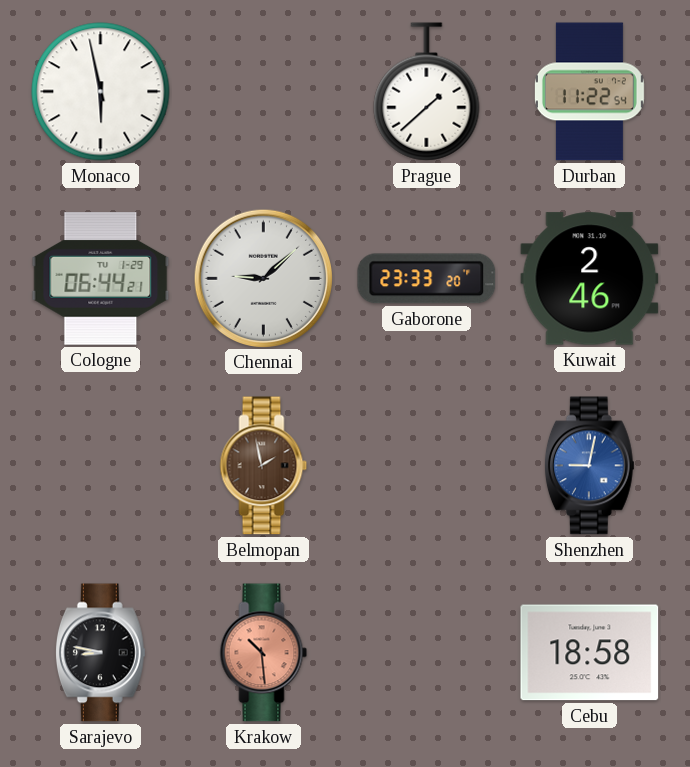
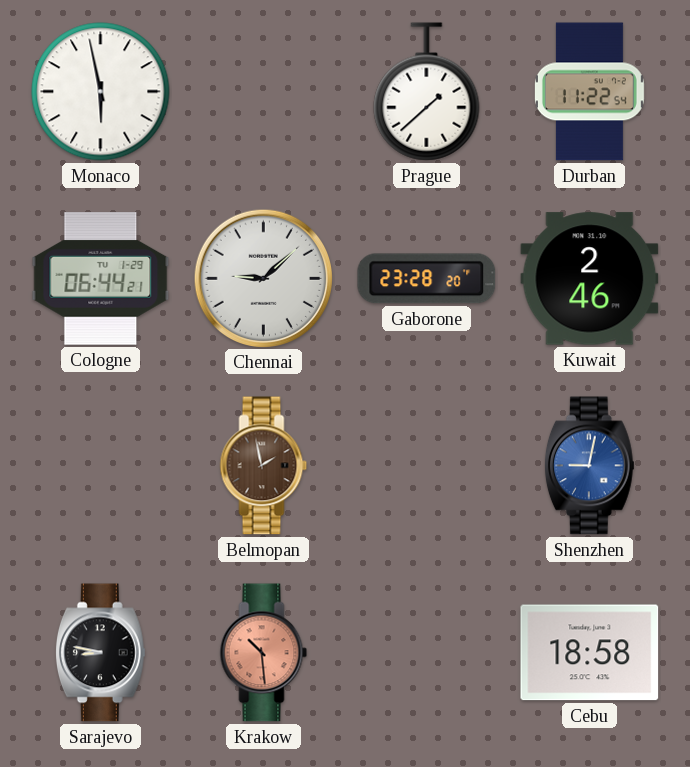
Gaborone: 23:33 -> 23:28
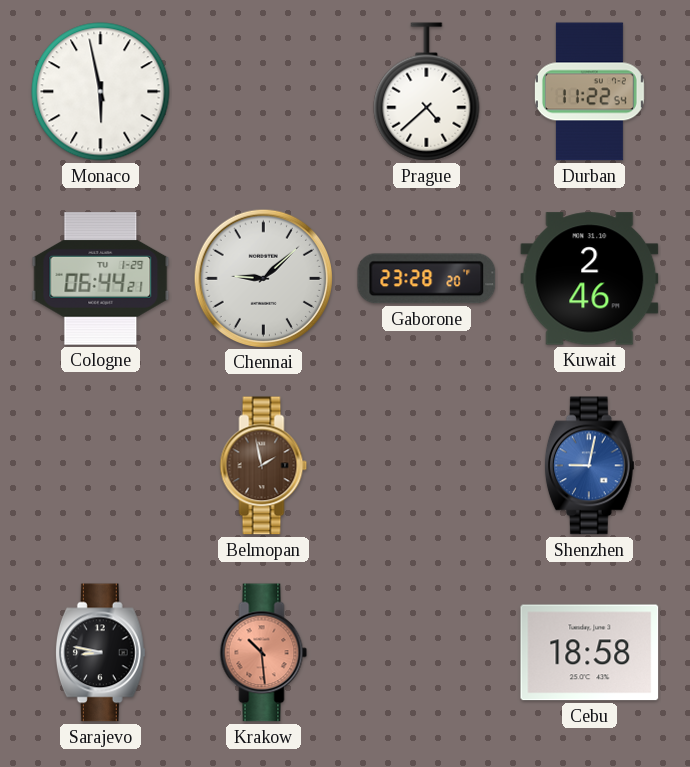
Prague: 1:38 -> 4:38
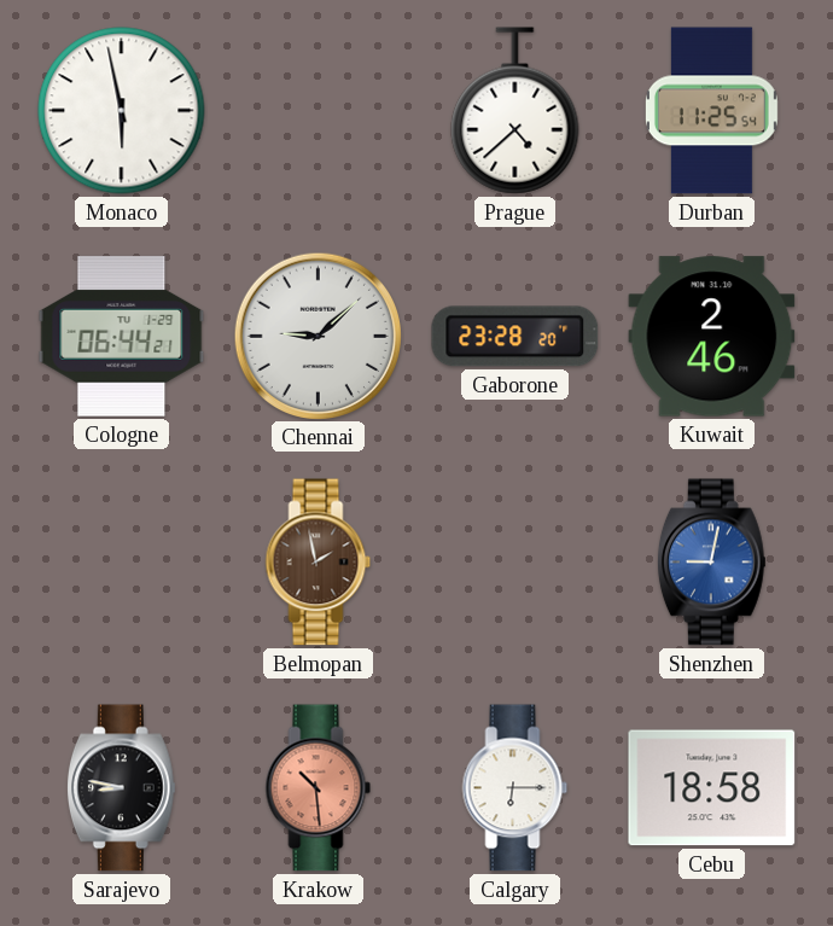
Durban: 11:22 -> 11:25
Calgary: none -> 6:15
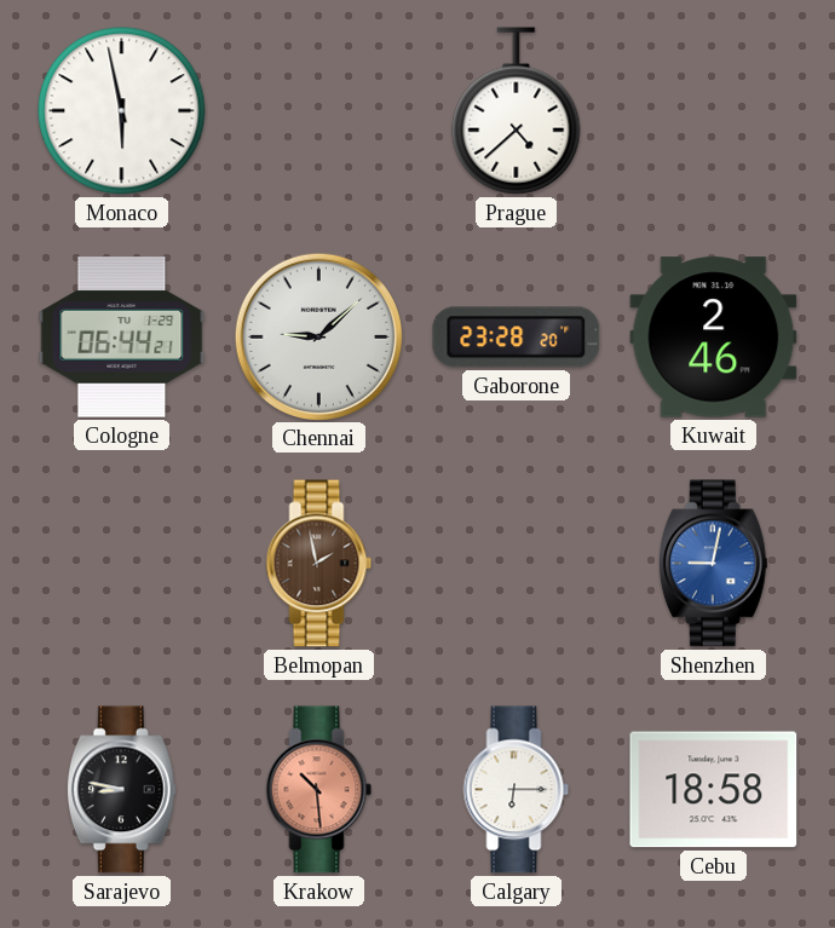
Durban: 11:25 -> none
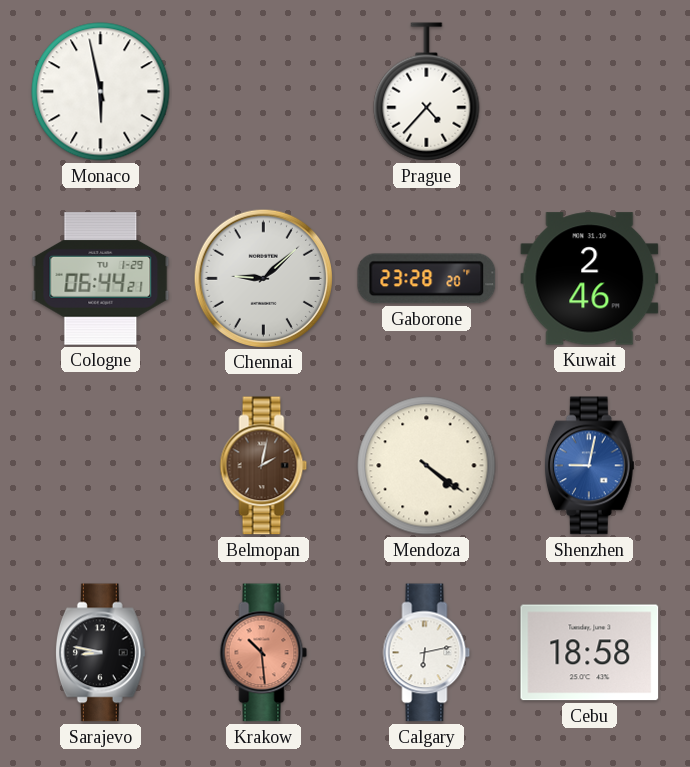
Prague: 4:38 -> 4:37
Belmopan: 1:58 -> 2:02
Mendoza: none -> 4:21
Calgary: 6:15 -> 6:13
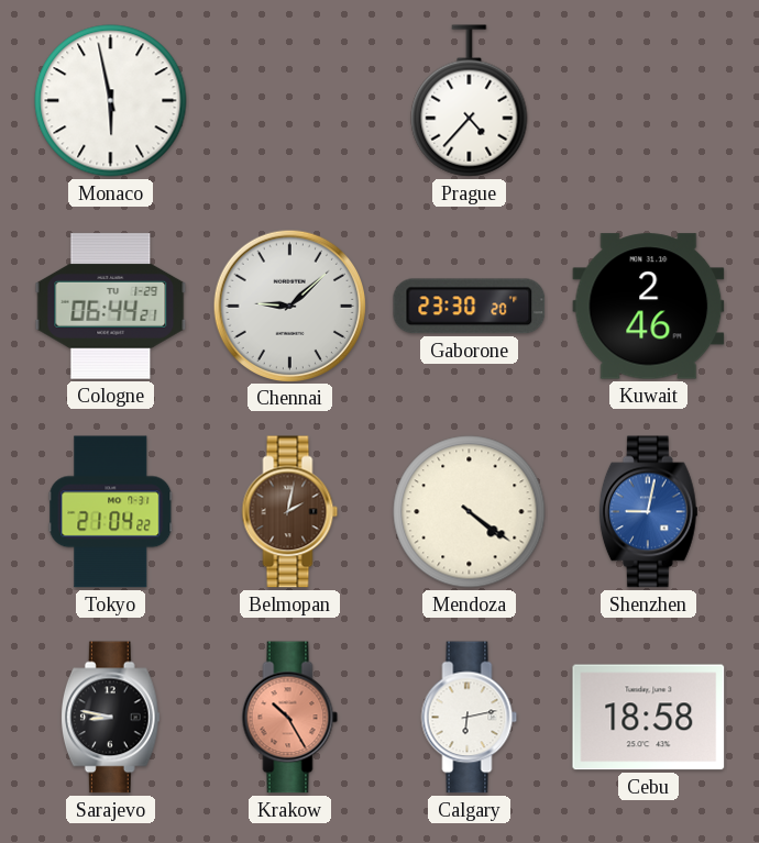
Gaborone: 23:28 -> 23:30
Tokyo: none -> 21:04
Krakow: 10:29 -> 10:25
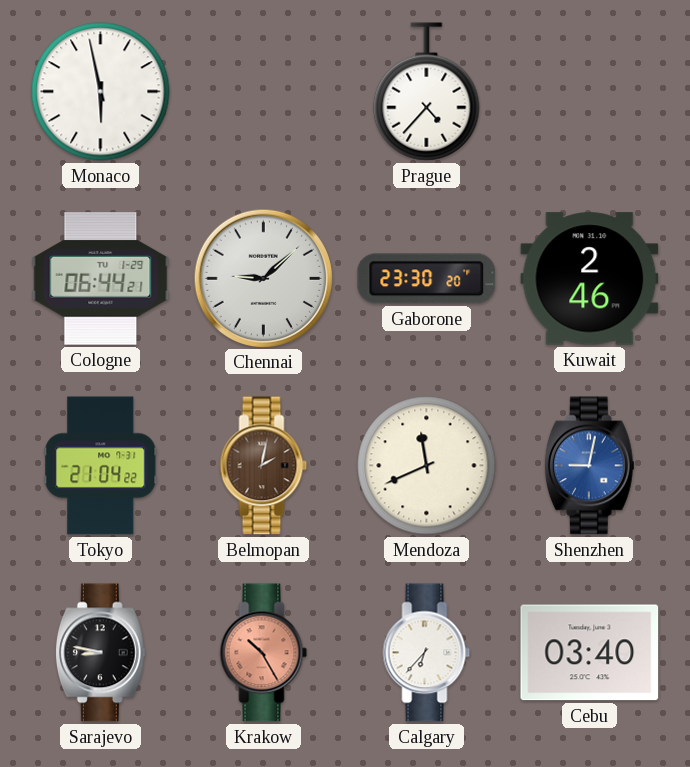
Mendoza: 4:21 -> 11:41
Calgary: 6:13 -> 6:37
Cebu: 18:58 -> 03:40
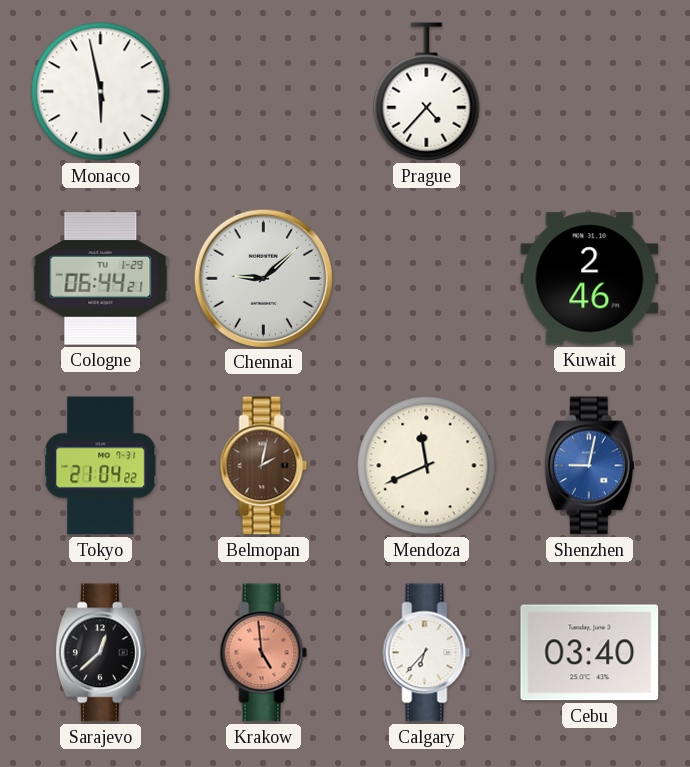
Gaborone: 23:30 -> none
Sarajevo: 8:47 -> 12:38
Krakow: 10:25 -> 4:59
